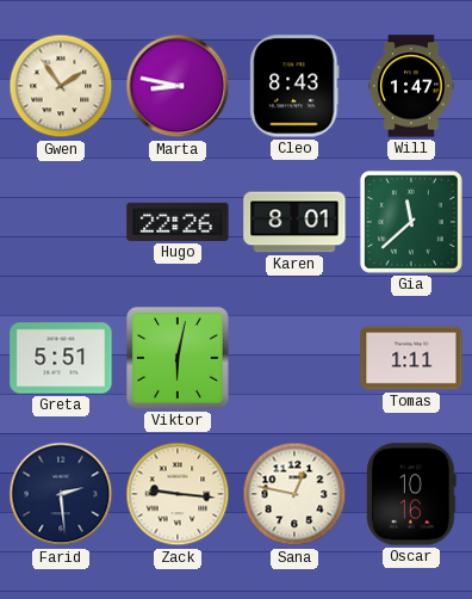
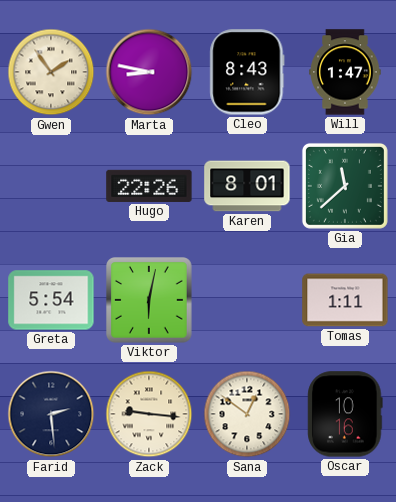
Greta: 5:51 -> 5:54
Sana: 12:47 -> 12:51
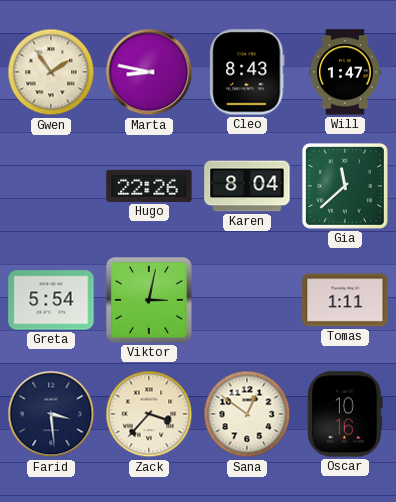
Karen: 8:01 -> 8:04
Viktor: 6:02 -> 3:02
Farid: 2:29 -> 3:29
Zack: 9:16 -> 3:37
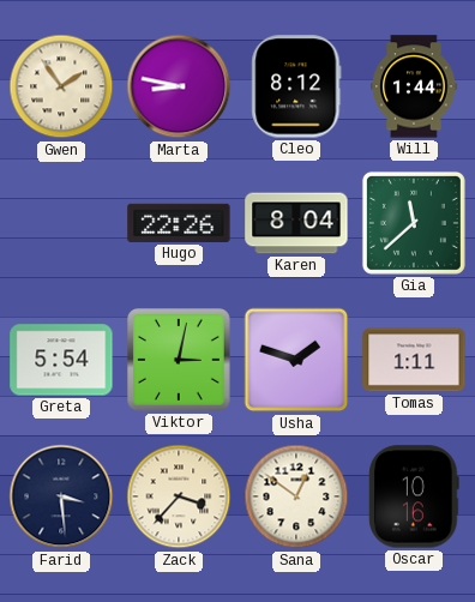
Cleo: 8:43 -> 8:12
Will: 1:47 -> 1:44
Usha: none -> 1:48
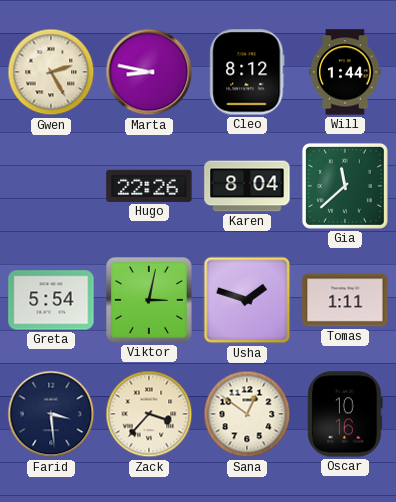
Gwen: 1:54 -> 2:25
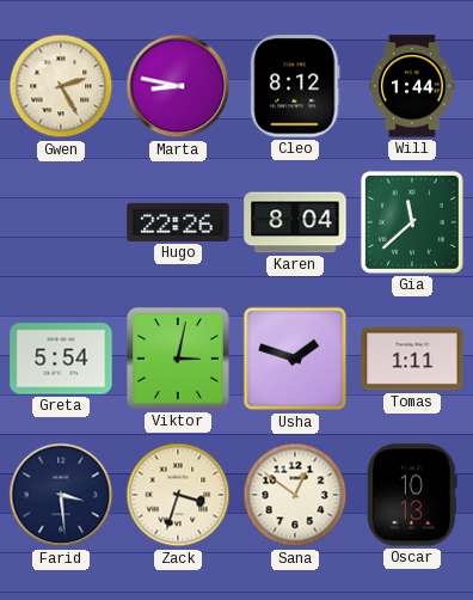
Zack: 3:37 -> 3:33
Oscar: 10:16 -> 10:13
